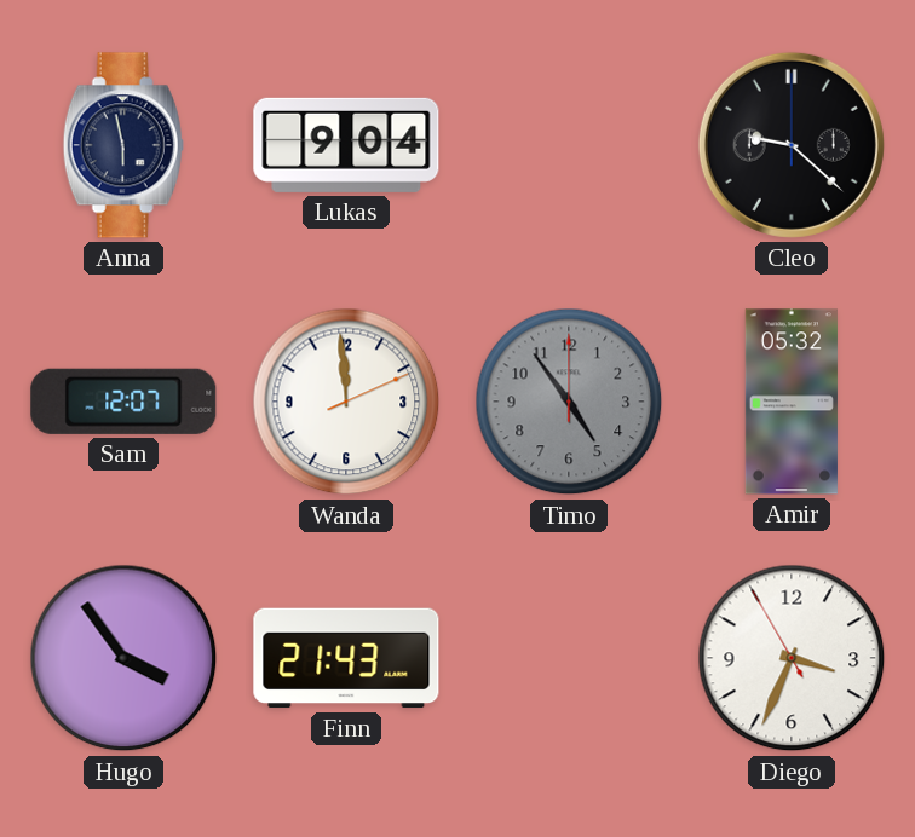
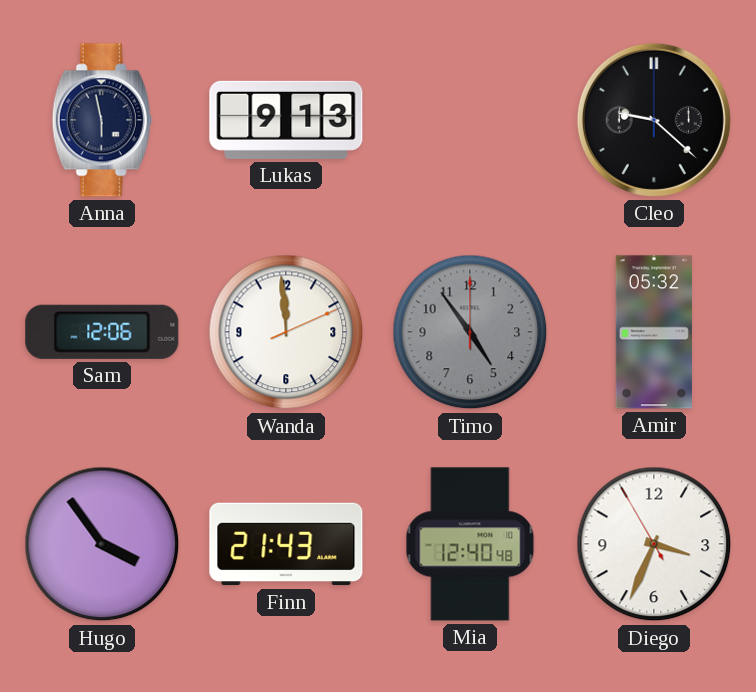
Lukas: 9:04 -> 9:13
Sam: 12:07 -> 12:06
Mia: none -> 12:40
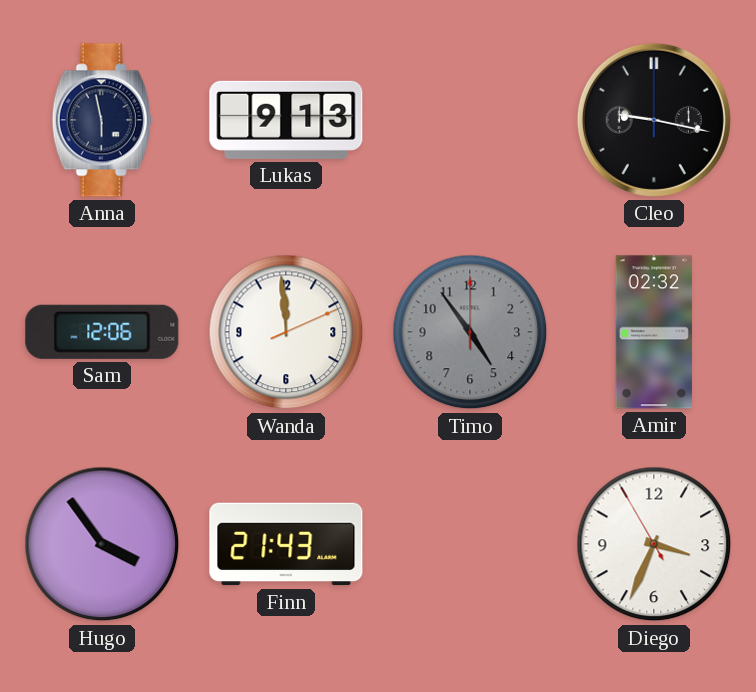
Cleo: 9:22 -> 9:17
Amir: 05:32 -> 02:32
Mia: 12:40 -> none
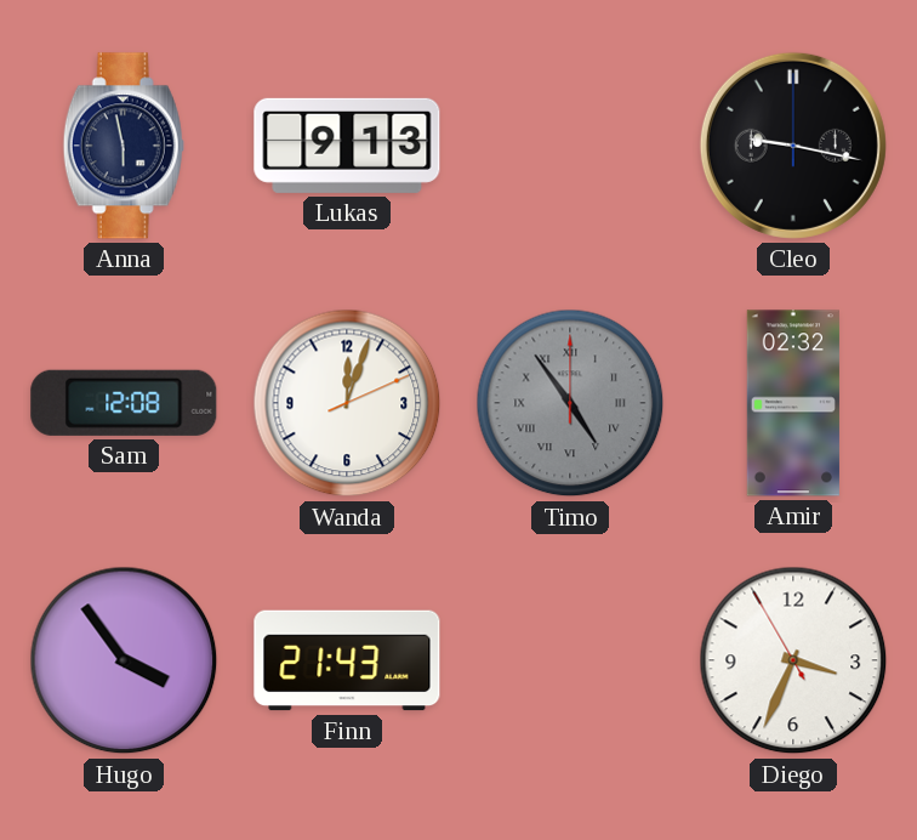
Sam: 12:06 -> 12:08
Wanda: 11:59 -> 12:03
Timo numerals: Arabic -> Roman
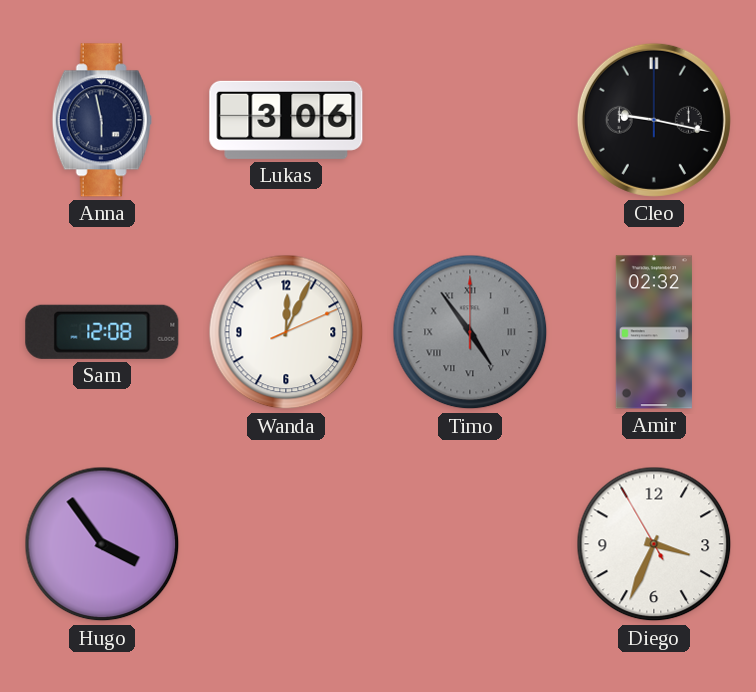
Lukas: 9:13 -> 3:06
Wanda: 12:03 -> 12:04
Finn: 21:43 -> none
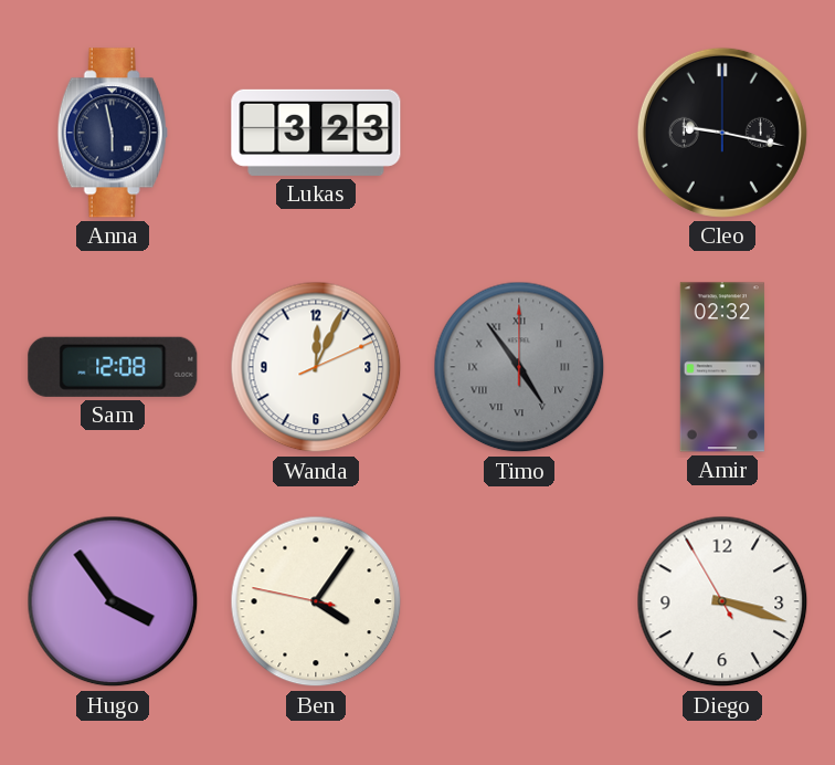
Lukas: 3:06 -> 3:23
Ben: none -> 4:05
Diego: 3:33 -> 3:17
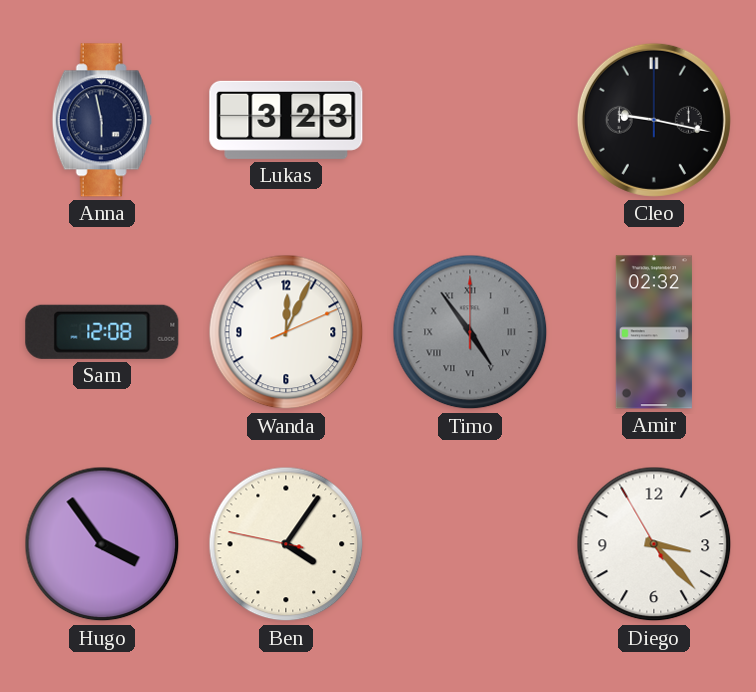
Diego: 3:17 -> 3:22
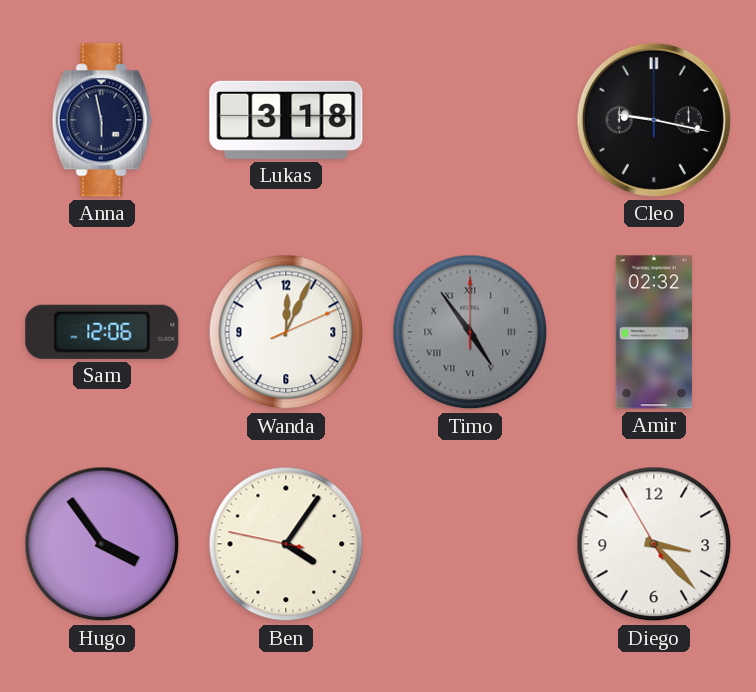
Lukas: 3:23 -> 3:18
Sam: 12:08 -> 12:06
